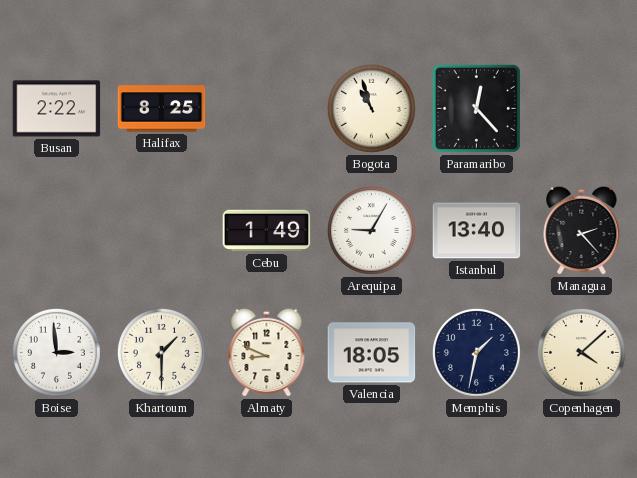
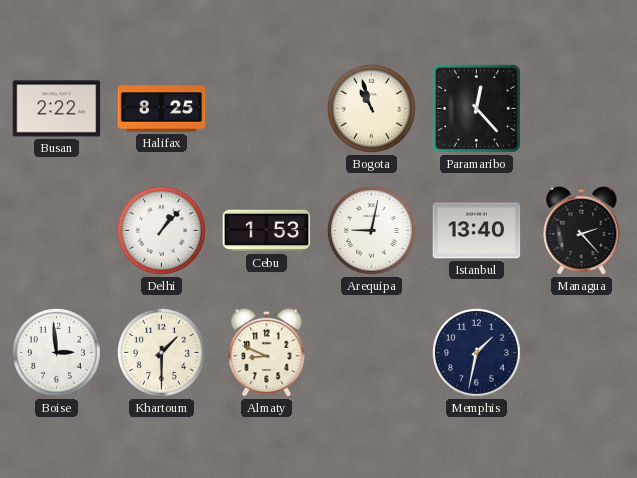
Delhi: none -> 1:07
Cebu: 1:49 -> 1:53
Arequipa: 9:05 -> 9:02
Valencia: 18:05 -> none
Copenhagen: 4:08 -> none
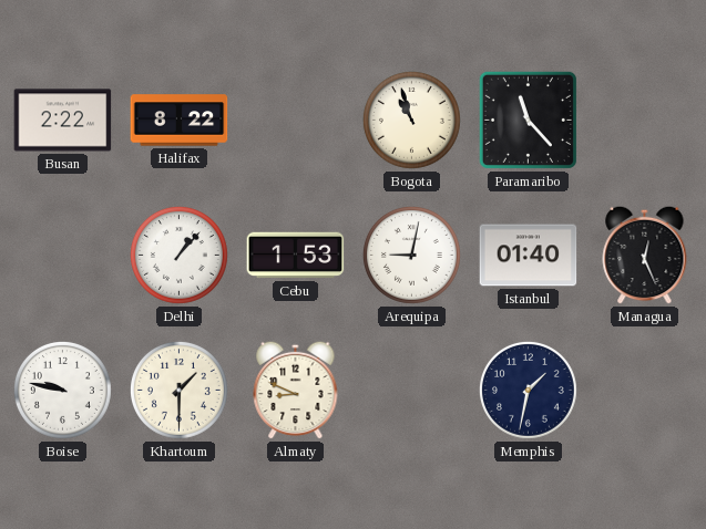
Halifax: 8:25 -> 8:22
Paramaribo: 12:23 -> 11:23
Istanbul: 13:40 -> 01:40
Managua: 2:23 -> 12:26
Boise: 2:59 -> 9:47
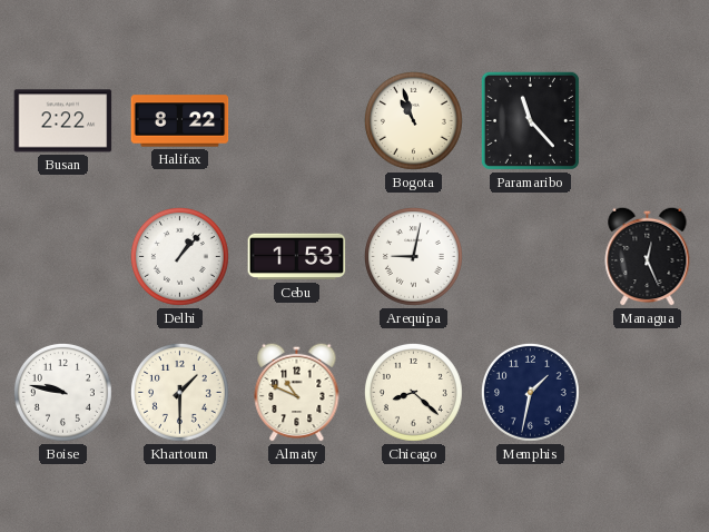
Istanbul: 01:40 -> none
Almaty: 8:49 -> 10:49
Chicago: none -> 8:22
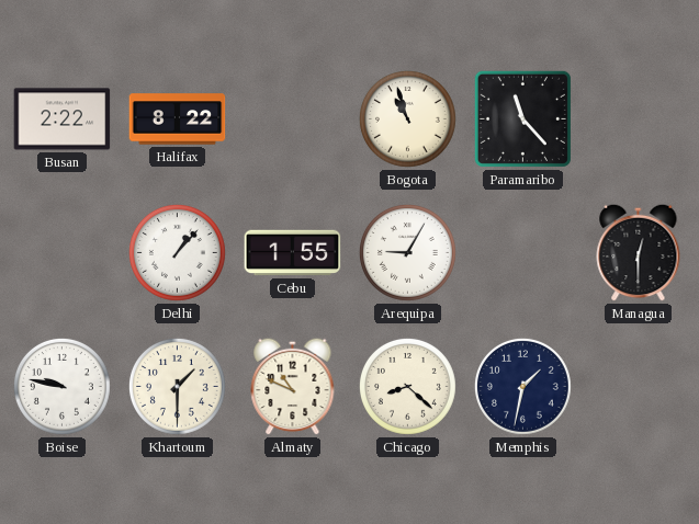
Cebu: 1:53 -> 1:55
Arequipa: 9:02 -> 9:05
Managua: 12:26 -> 12:30
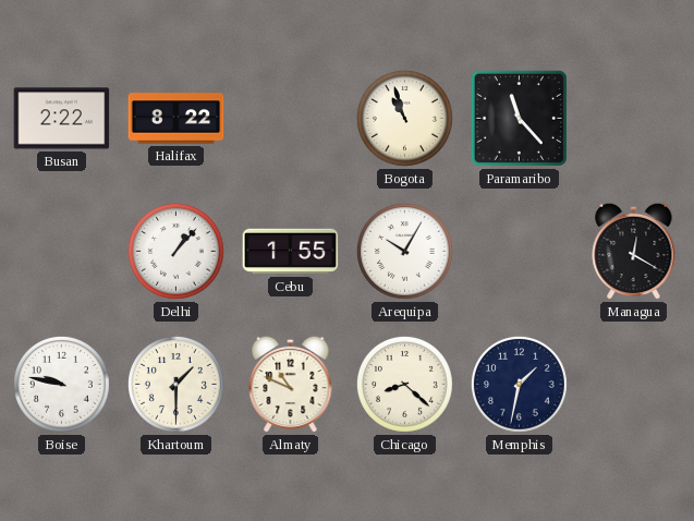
Arequipa: 9:05 -> 10:05
Managua: 12:30 -> 12:20
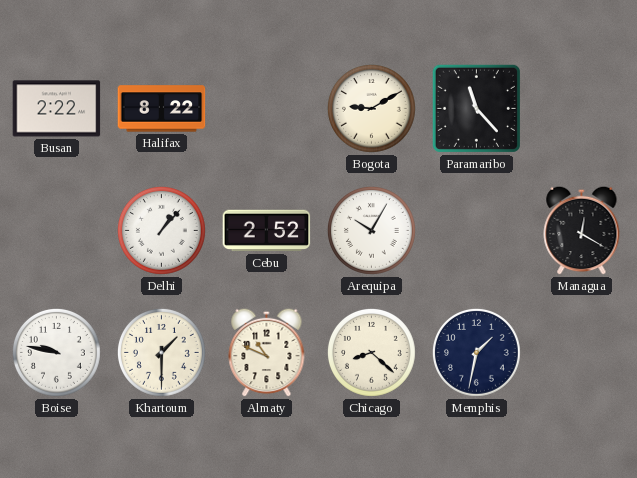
Bogota: 10:57 -> 9:10
Cebu: 1:55 -> 2:52
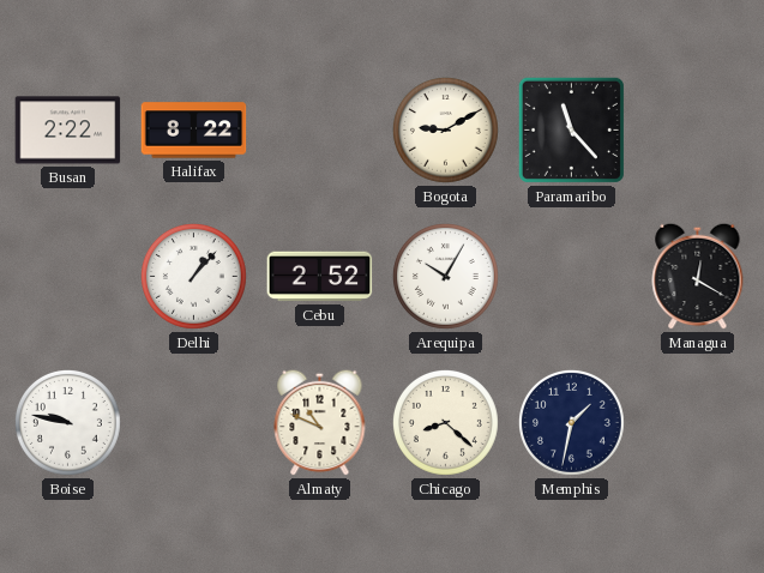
Khartoum: 1:30 -> none
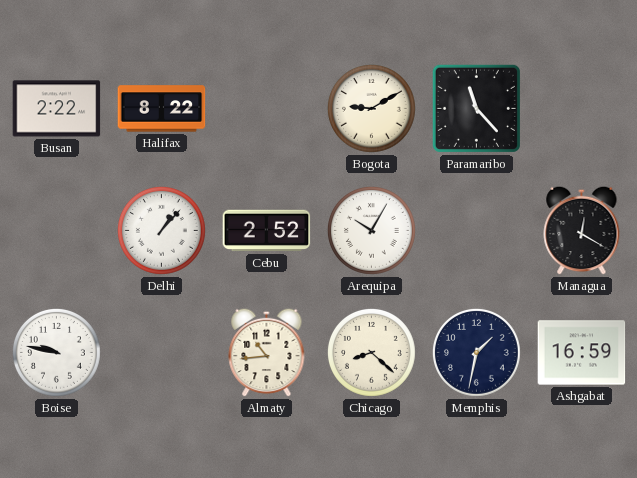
Almaty: 10:49 -> 10:44
Ashgabat: none -> 16:59
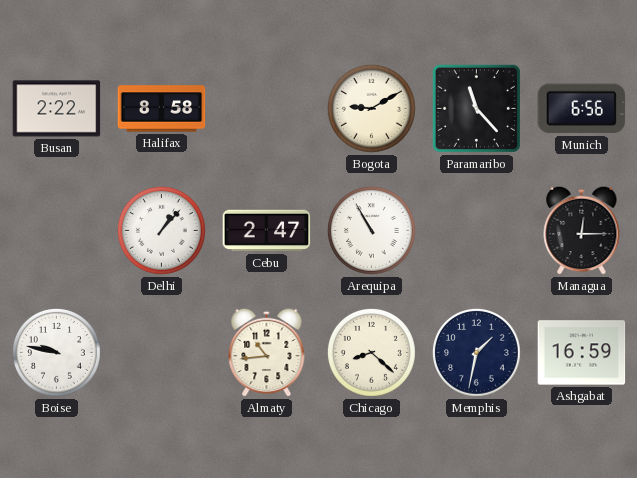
Halifax: 8:22 -> 8:58
Munich: none -> 6:56
Cebu: 2:52 -> 2:47
Arequipa: 10:05 -> 10:55
Managua: 12:20 -> 12:15
